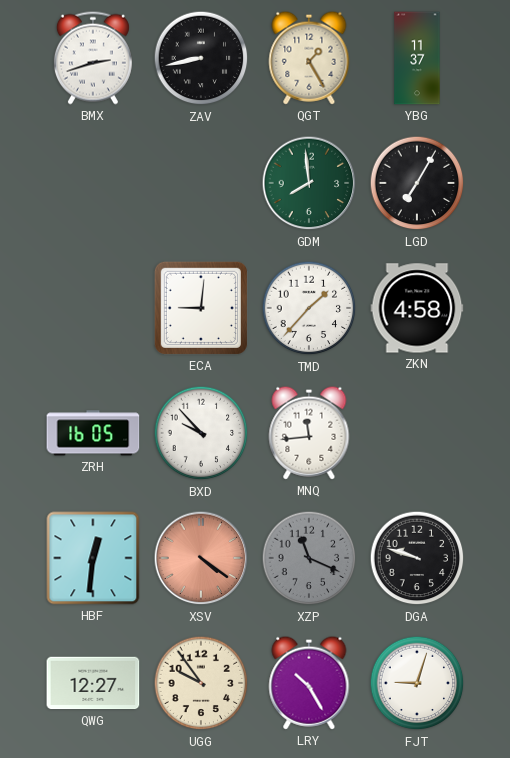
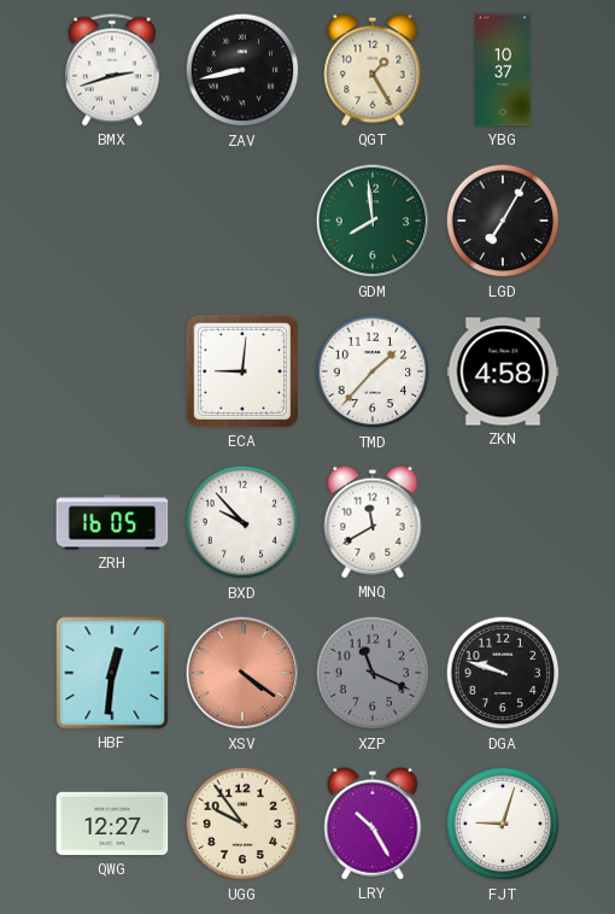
YBG: 11:37 -> 10:37
MNQ: 11:44 -> 11:40
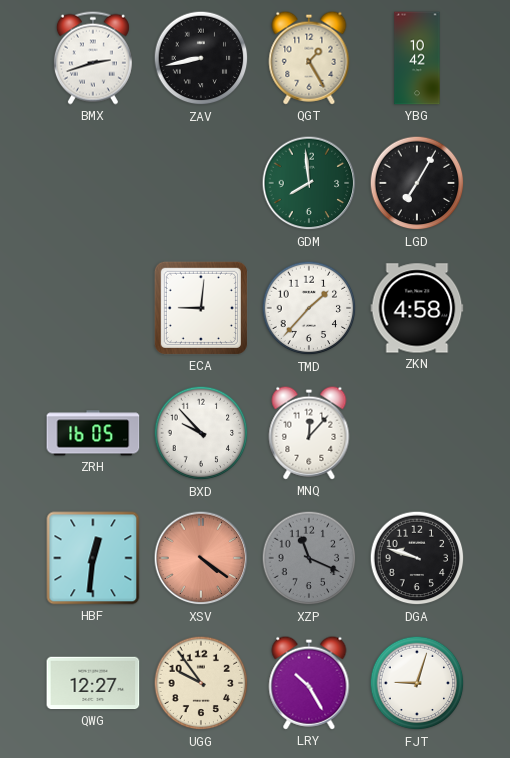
YBG: 10:37 -> 10:42
MNQ: 11:40 -> 12:07
